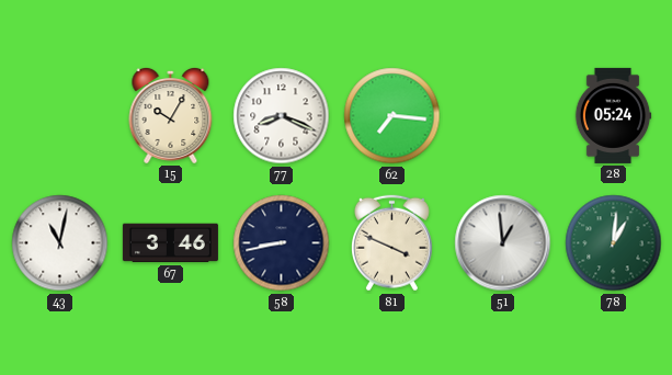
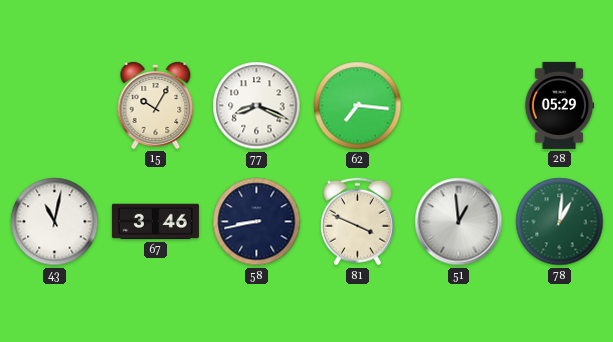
28: 05:24 -> 05:29
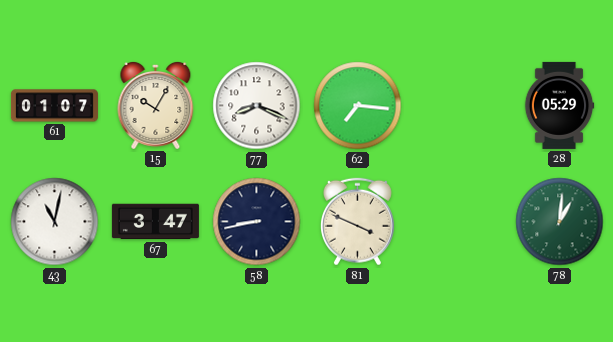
61: none -> 01:07
67: 3:46 -> 3:47
51: 12:59 -> none
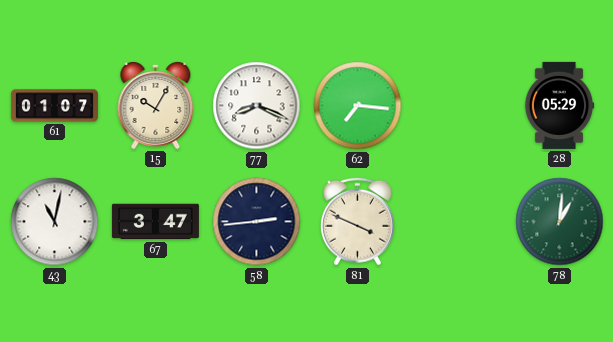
58: 8:43 -> 2:44
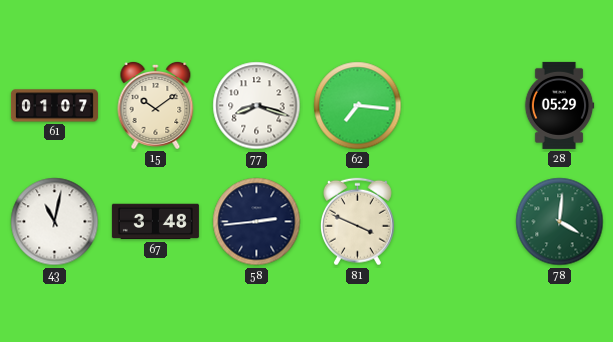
15: 10:05 -> 10:09
77: 8:19 -> 8:18
67: 3:47 -> 3:48
78: 1:01 -> 4:01
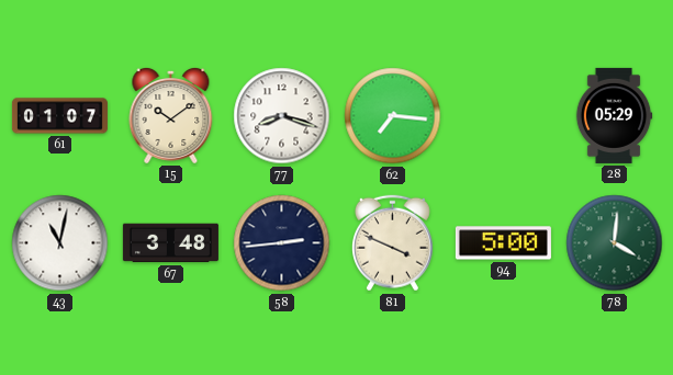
94: none -> 5:00
